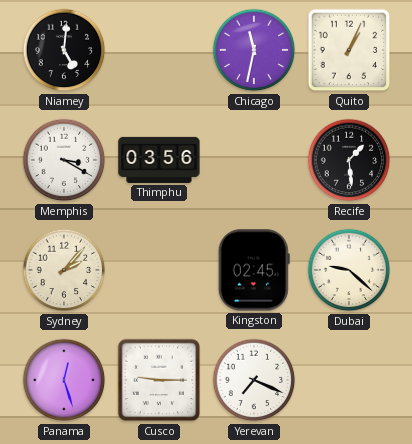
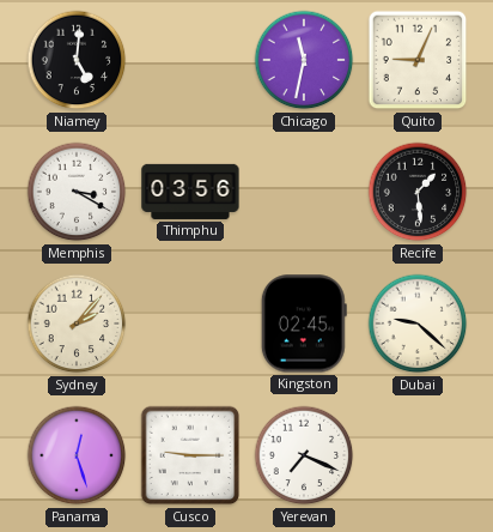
Quito: 1:04 -> 9:04
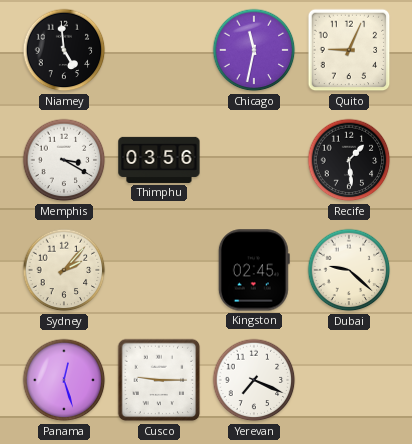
Niamey: 5:01 -> 4:59
